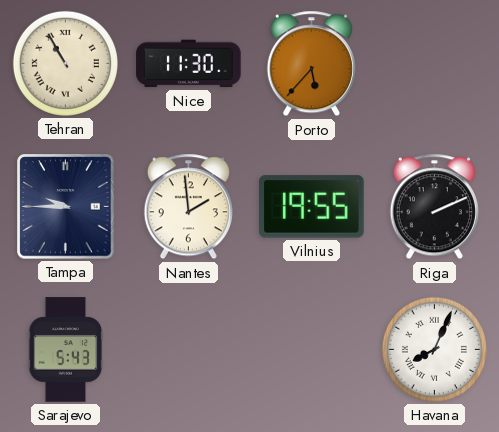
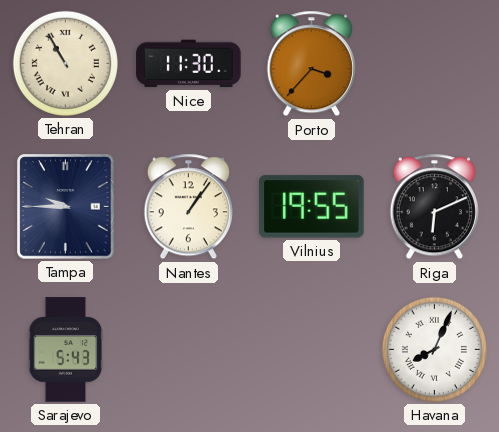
Porto: 5:37 -> 3:37
Nantes: 1:59 -> 1:06
Riga: 2:11 -> 6:11
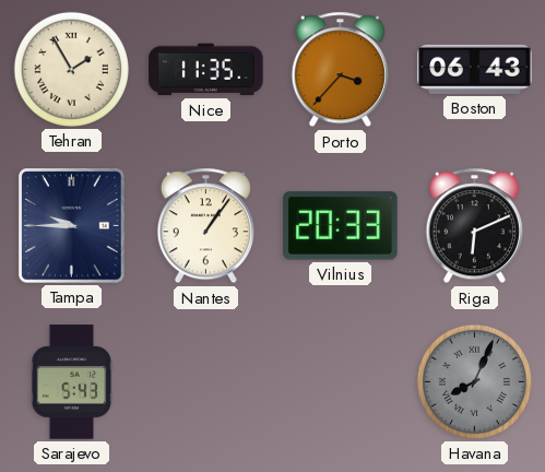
Tehran: 10:55 -> 1:55
Nice: 11:30 -> 11:35
Boston: none -> 06:43
Vilnius: 19:55 -> 20:33
Havana dial: white -> grey
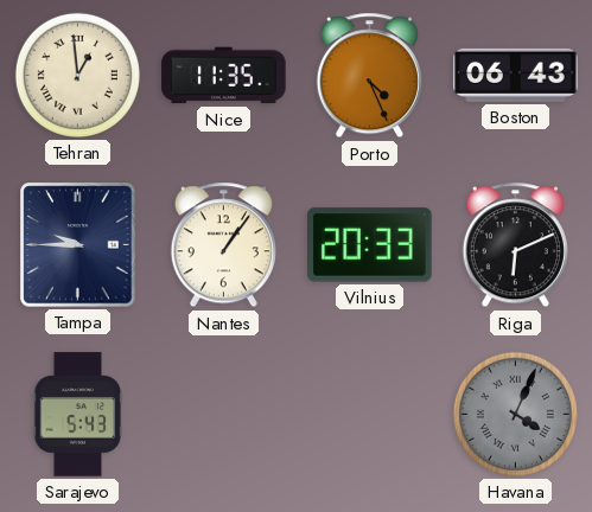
Tehran: 1:55 -> 12:59
Porto: 3:37 -> 4:26
Havana: 8:04 -> 4:04
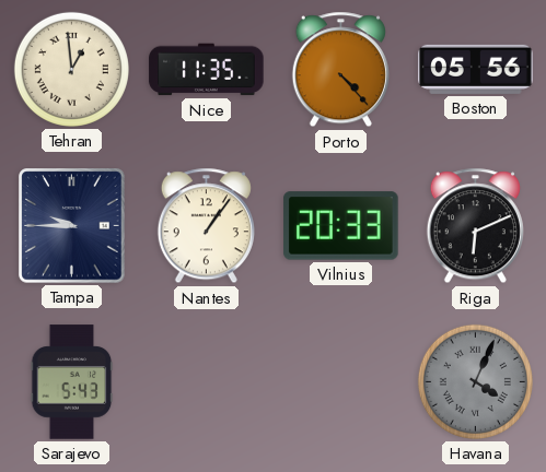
Porto: 4:26 -> 4:23
Boston: 06:43 -> 05:56
